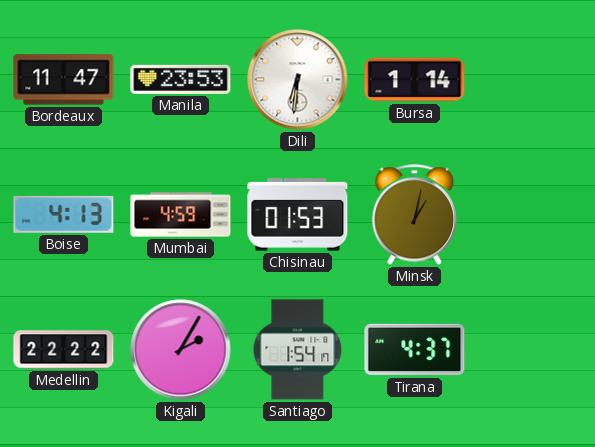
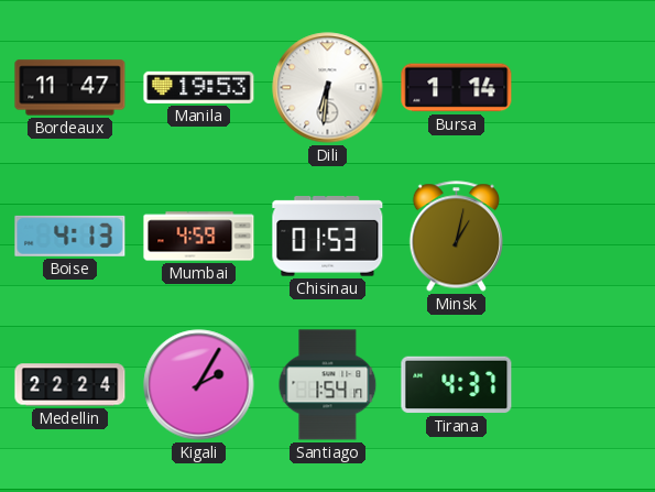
Manila: 23:53 -> 19:53
Medellin: 22:22 -> 22:24
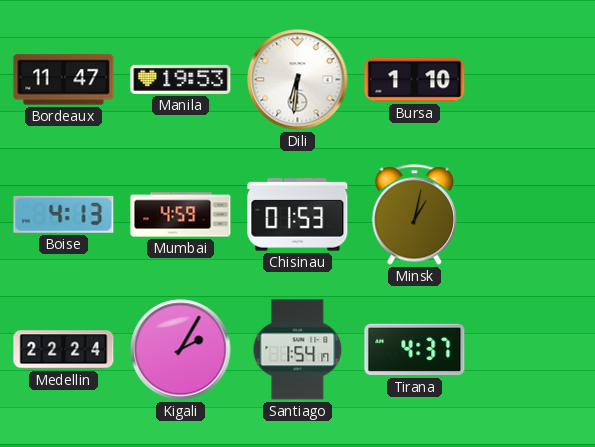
Bursa: 1:14 -> 1:10
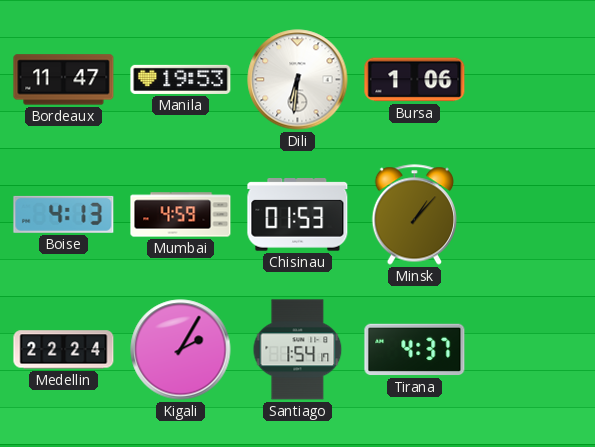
Bursa: 1:10 -> 1:06
Minsk: 1:02 -> 1:07
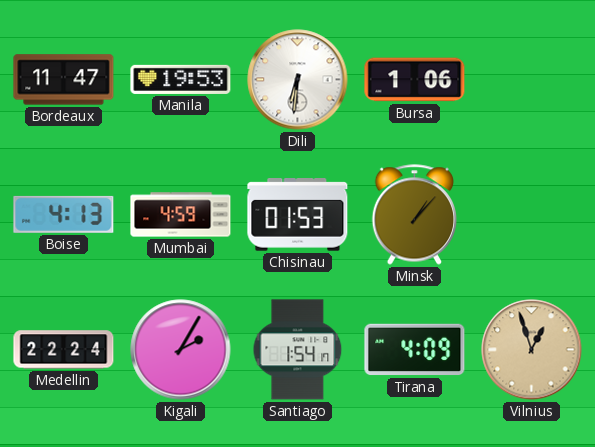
Tirana: 4:37 -> 4:09
Vilnius: none -> 12:57
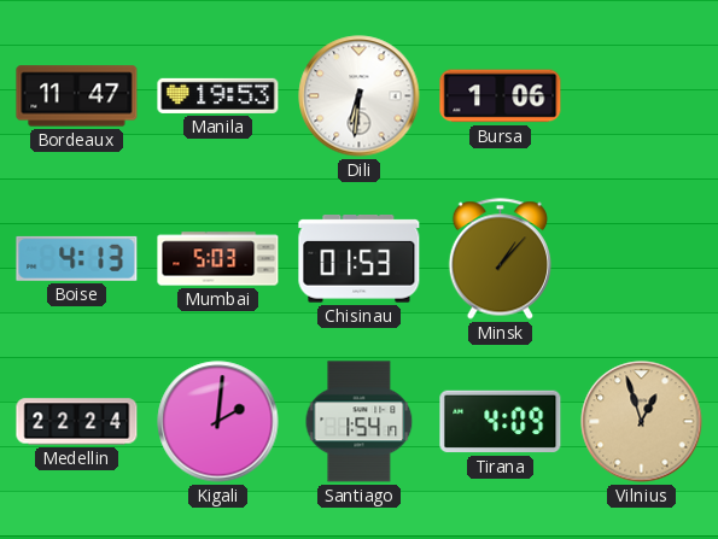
Mumbai: 4:59 -> 5:03
Kigali: 2:05 -> 2:01
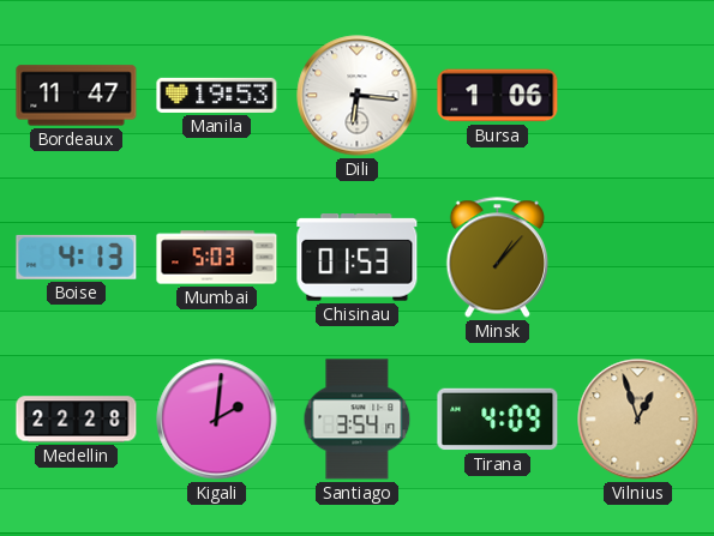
Dili: 6:31 -> 6:16
Medellin: 22:24 -> 22:28
Santiago: 1:54 -> 3:54
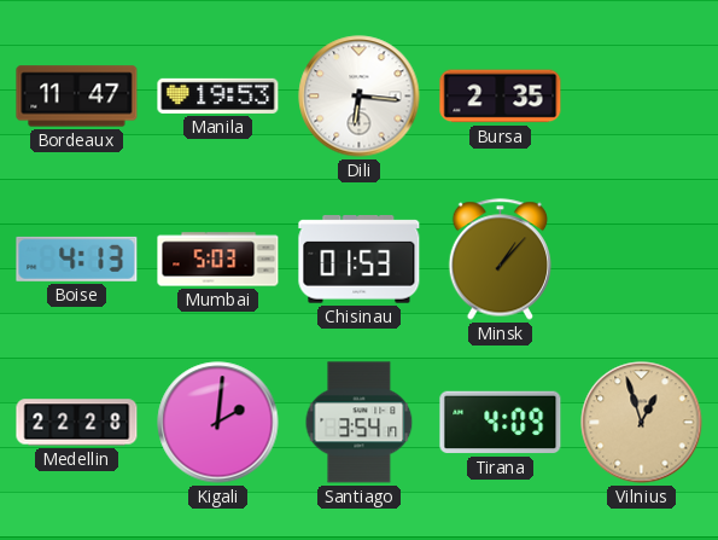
Bursa: 1:06 -> 2:35
